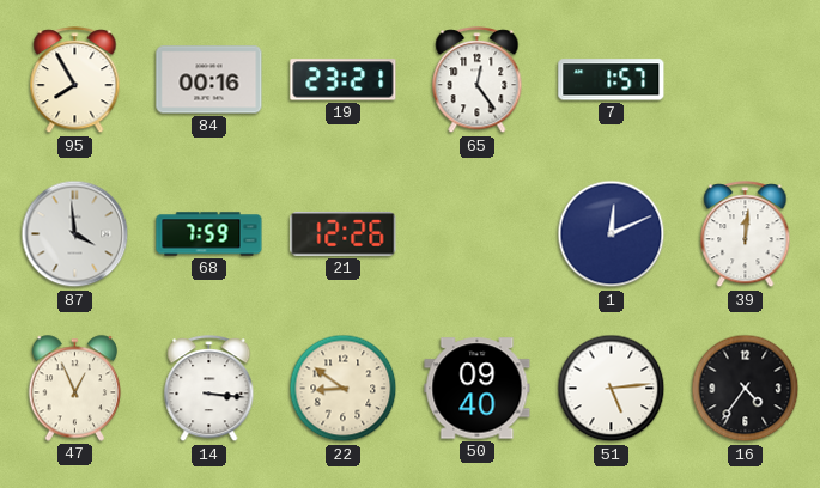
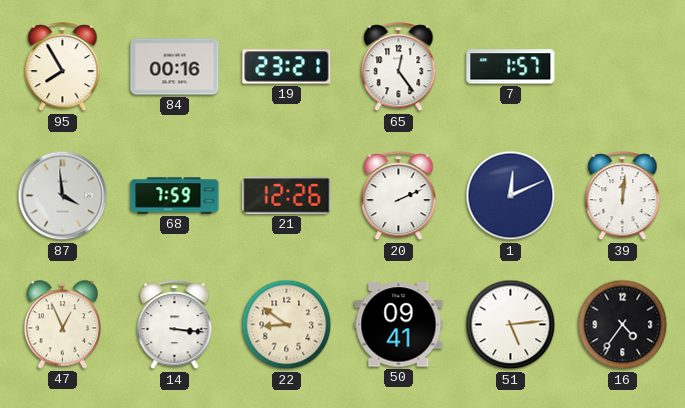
20: none -> 2:11
50: 09:40 -> 09:41
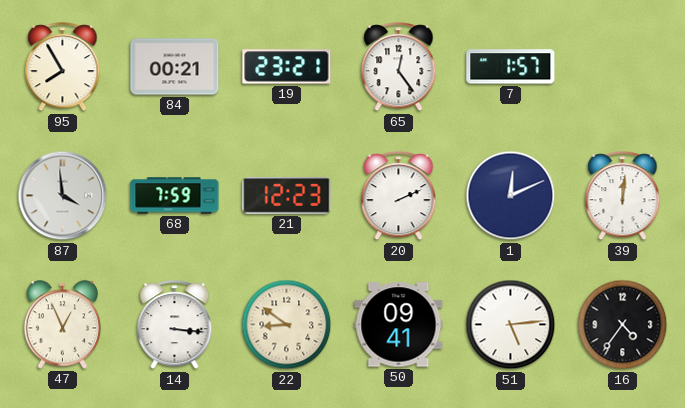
84: 00:16 -> 00:21
21: 12:26 -> 12:23
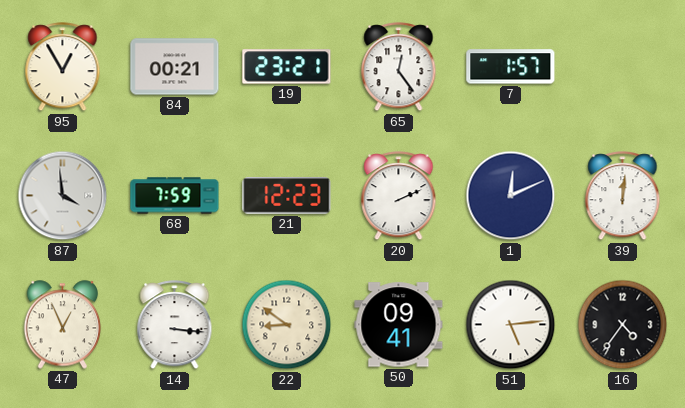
95: 7:55 -> 12:55
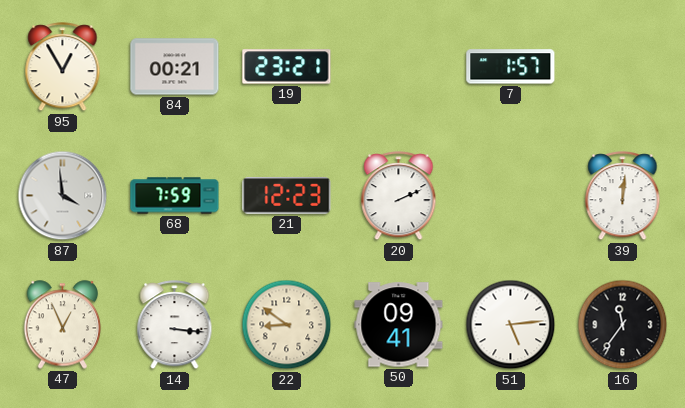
65: 12:24 -> none
1: 12:11 -> none
16: 4:36 -> 11:36
